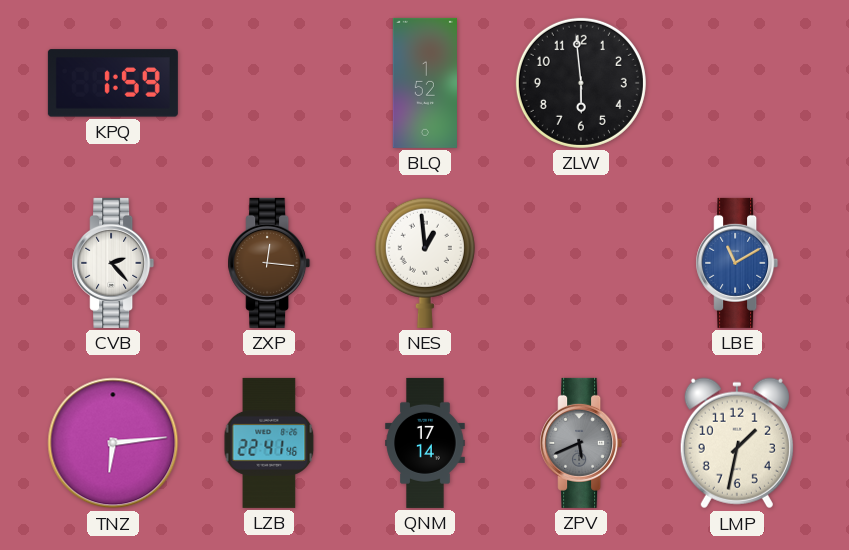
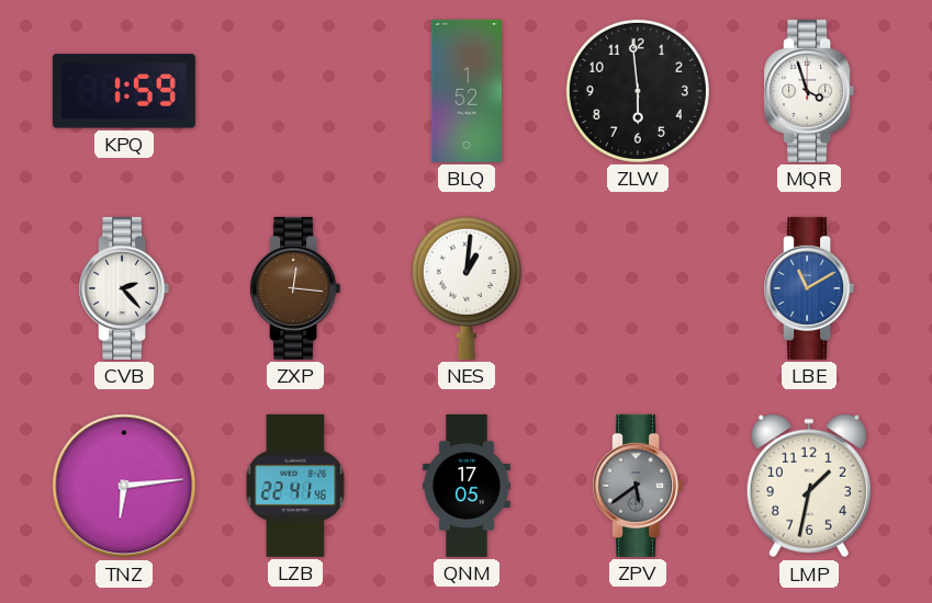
MQR: none -> 3:57
NES: 12:59 -> 1:01
QNM: 17:14 -> 17:05
ZPV: 5:41 -> 5:39
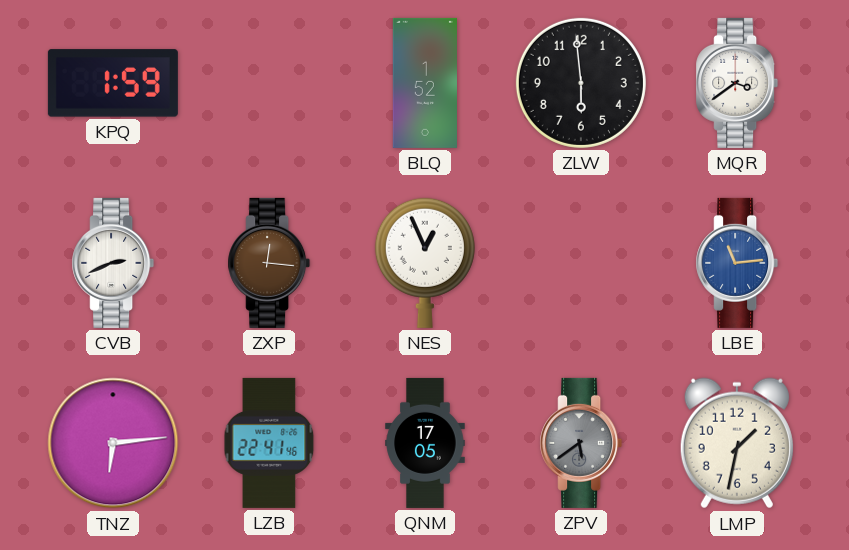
MQR: 3:57 -> 3:39
CVB: 2:23 -> 2:41
NES: 1:01 -> 12:56
LBE: 11:10 -> 11:14
